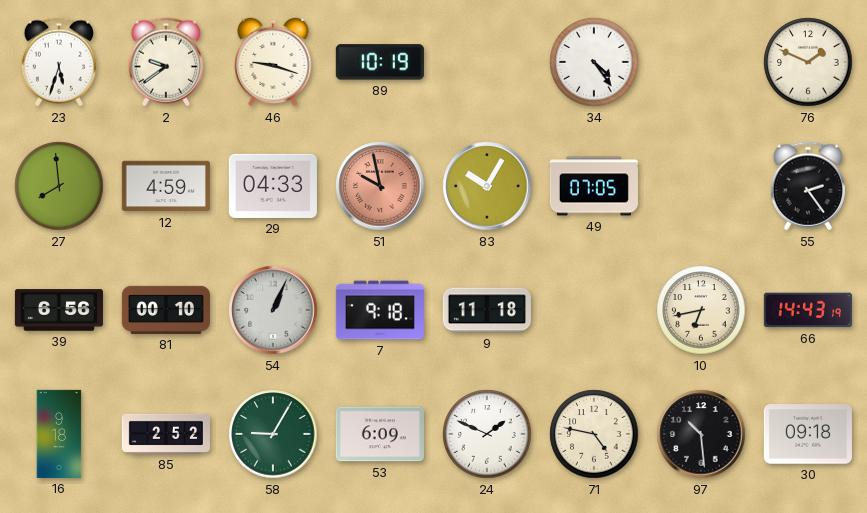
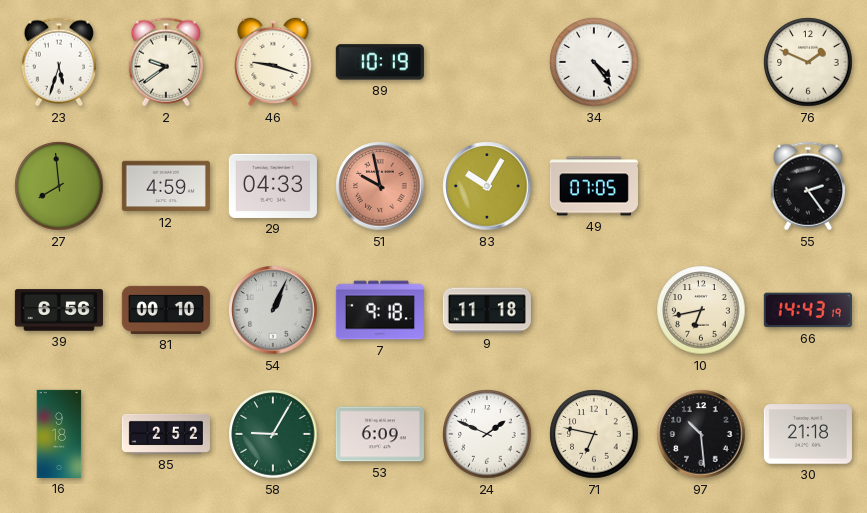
71: 4:47 -> 6:47
30: 09:18 -> 21:18
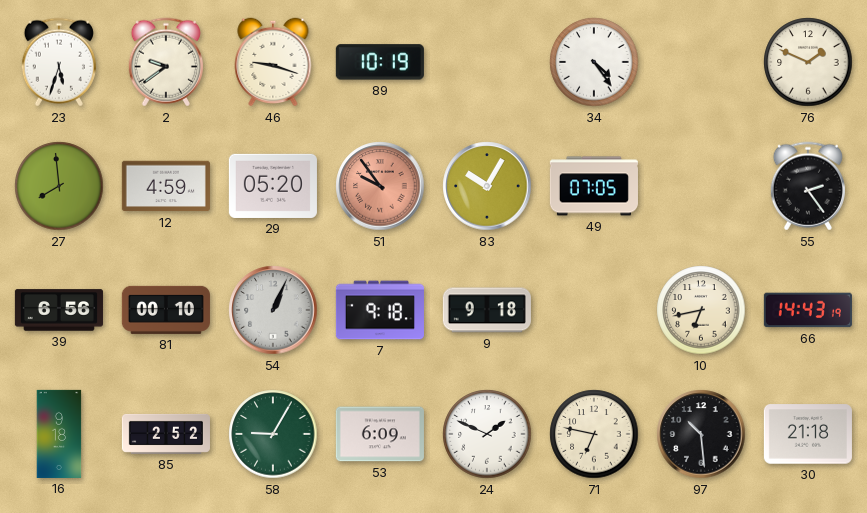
29: 04:33 -> 05:20
51: 9:58 -> 9:54
9: 11:18 -> 9:18
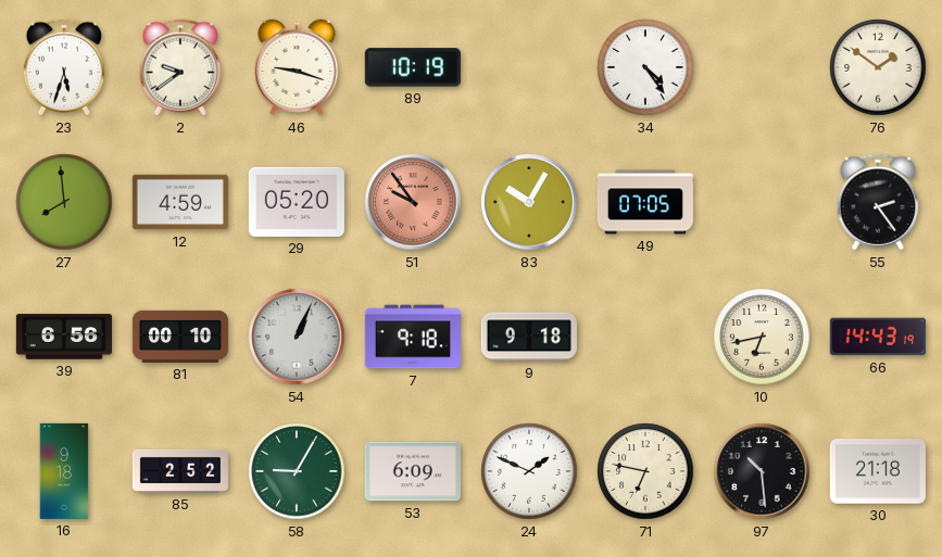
76: 1:49 -> 1:51
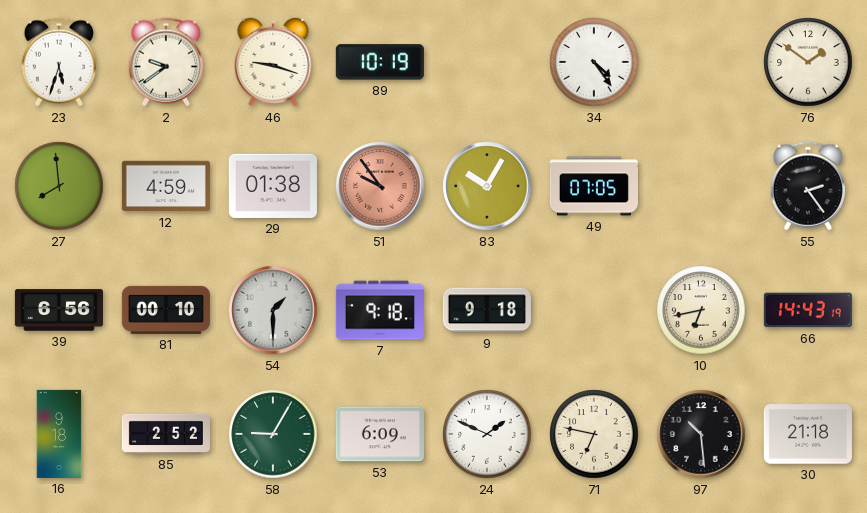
29: 05:20 -> 01:38
54: 1:04 -> 1:30
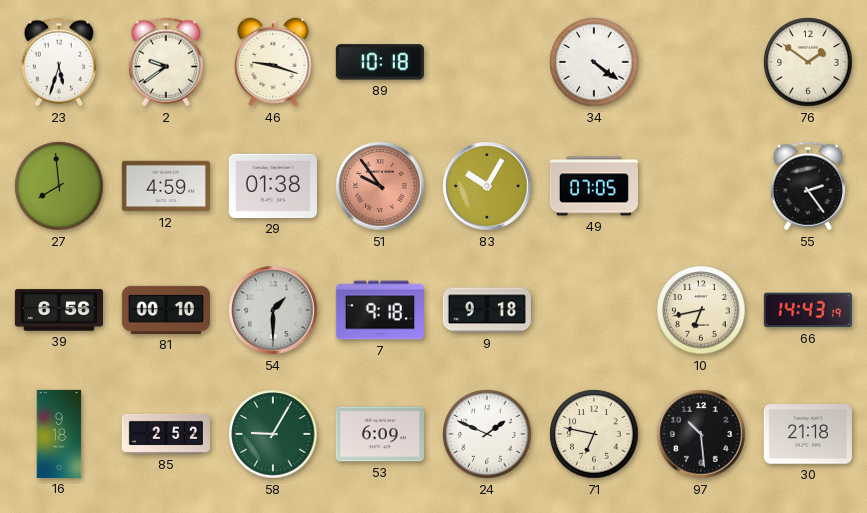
89: 10:19 -> 10:18
34: 4:24 -> 4:21
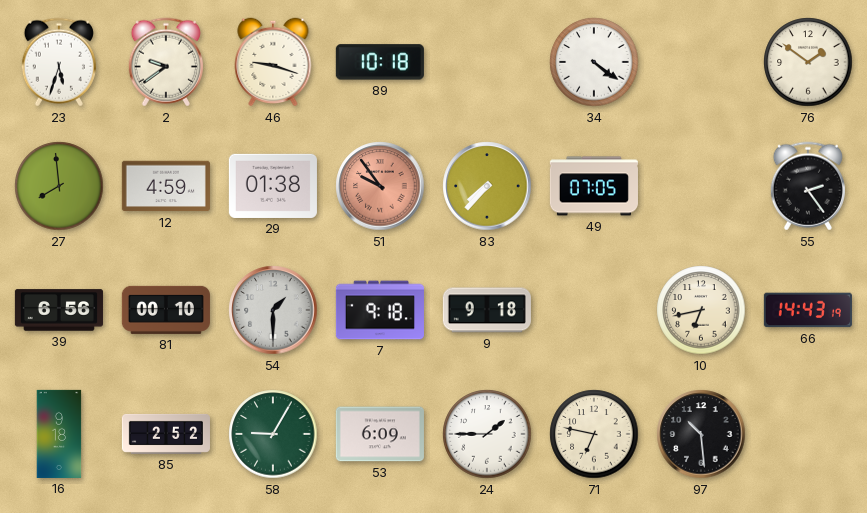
83: 10:05 -> 7:37
24: 1:49 -> 1:45
30: 21:18 -> none
